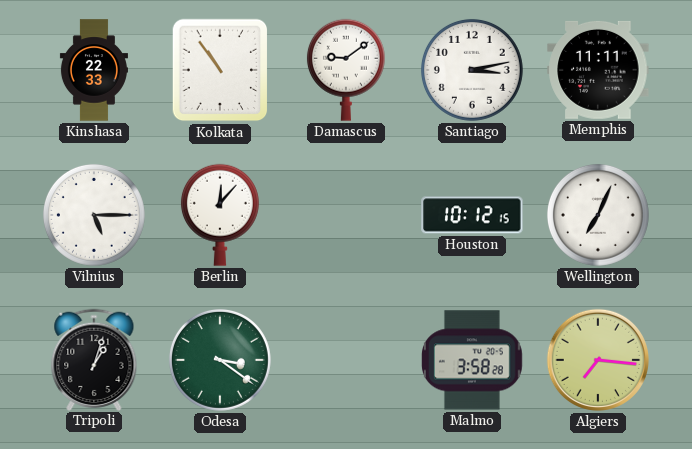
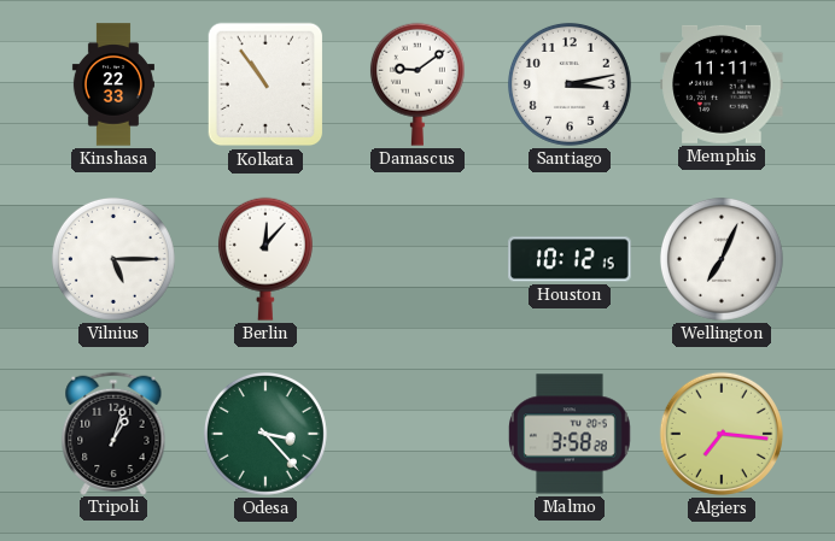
Odesa: 3:21 -> 3:23
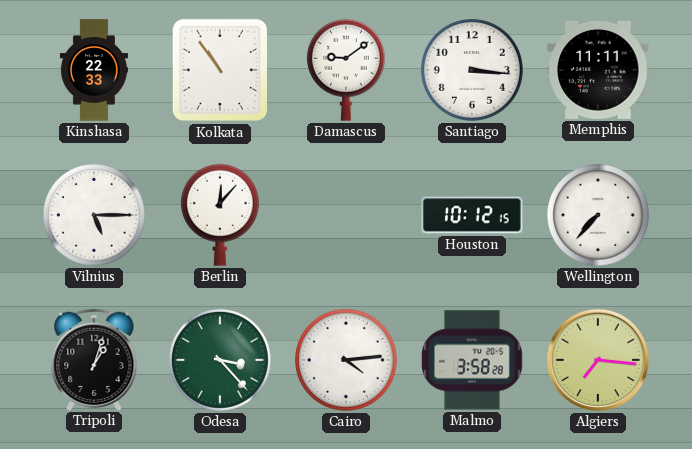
Santiago: 3:13 -> 3:16
Wellington: 7:04 -> 7:37
Cairo: none -> 4:14
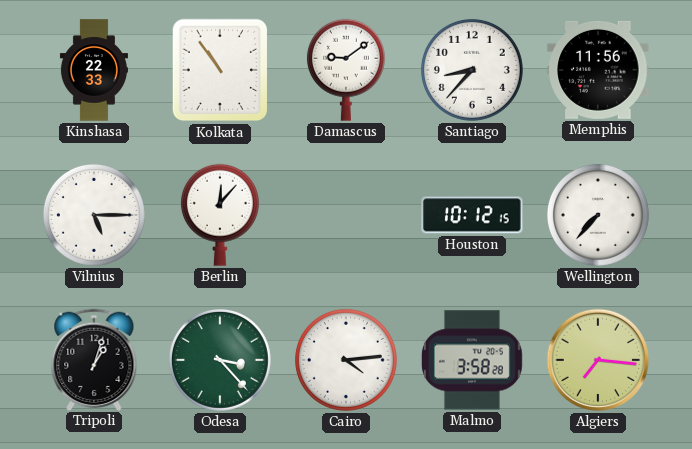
Santiago: 3:16 -> 8:37
Memphis: 11:11 -> 11:56
